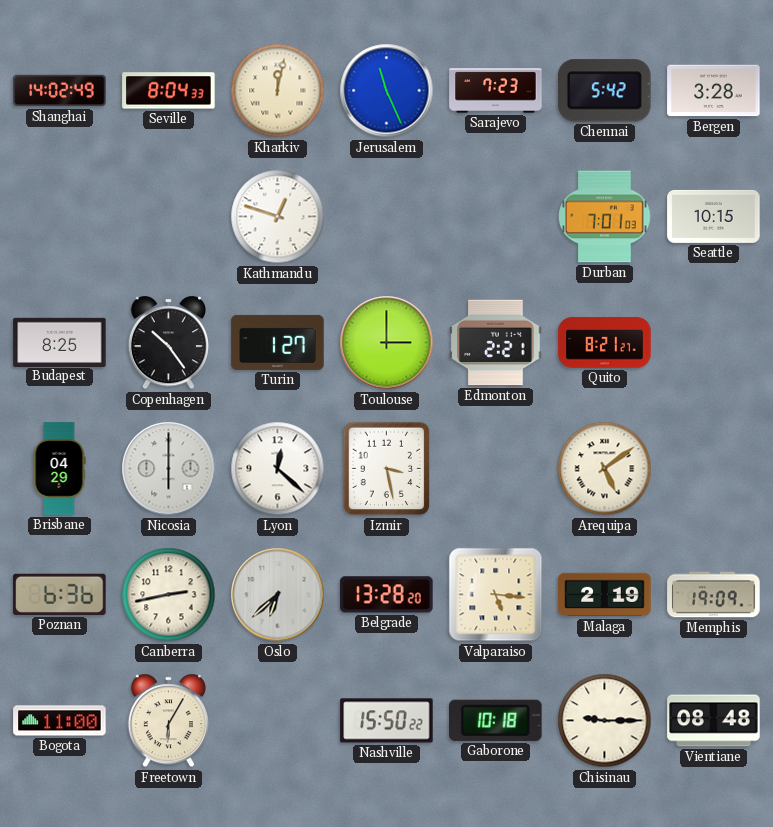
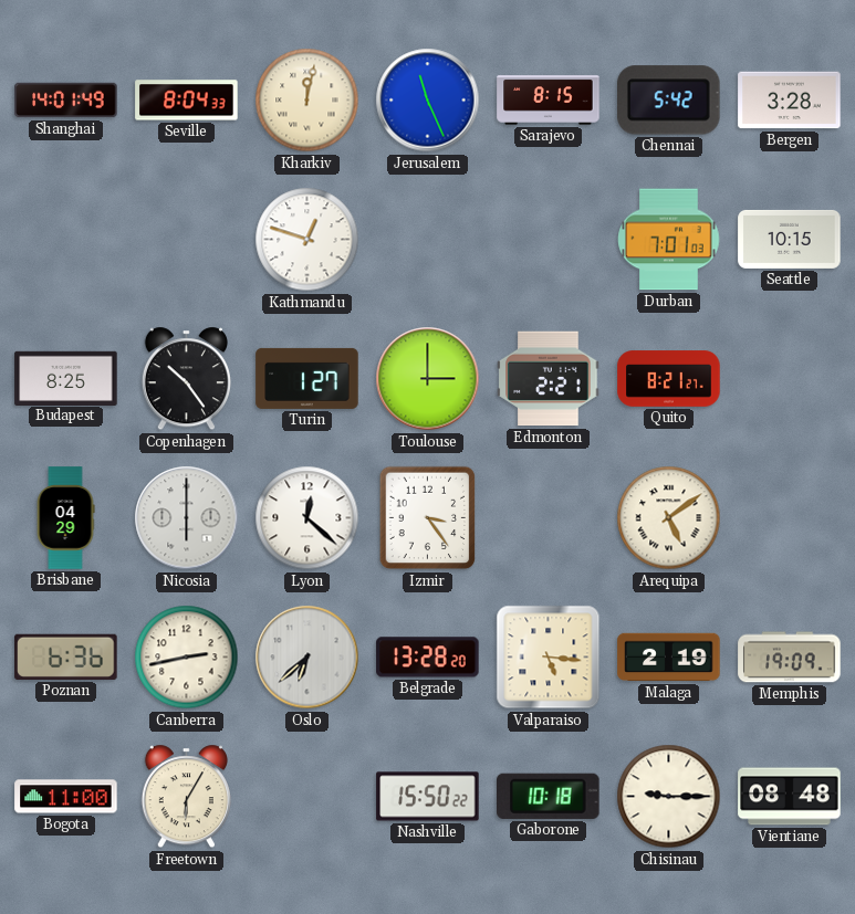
Shanghai: 14:02 -> 14:01
Sarajevo: 7:23 -> 8:15
Izmir: 3:28 -> 3:24
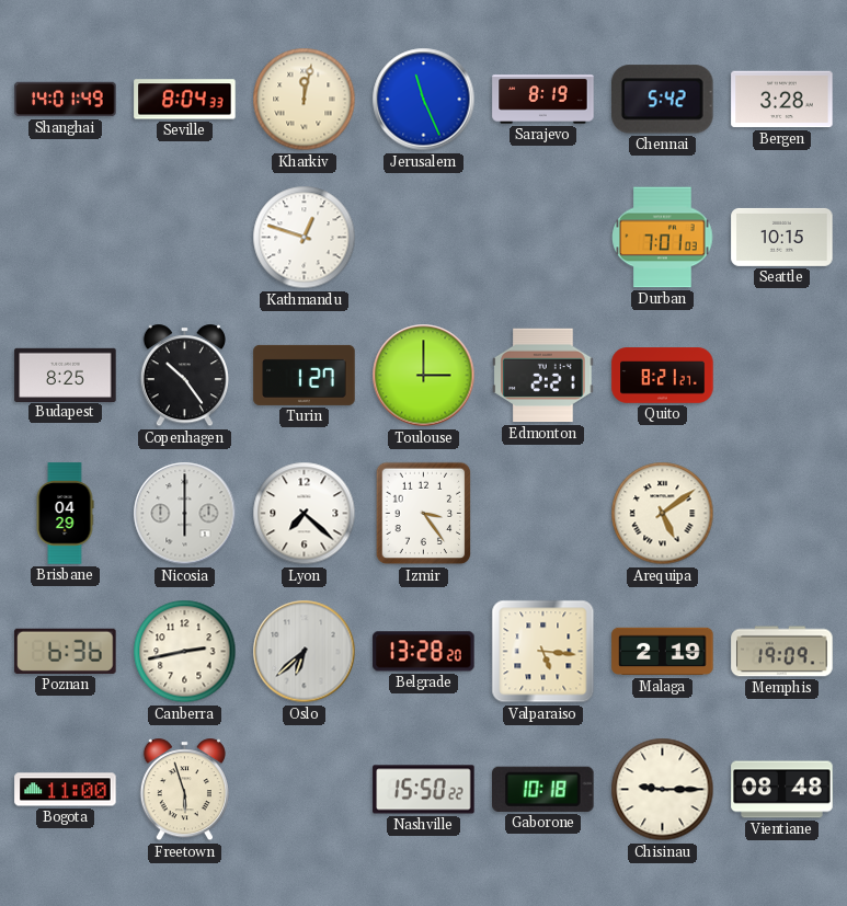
Sarajevo: 8:15 -> 8:19
Lyon: 12:22 -> 7:22
Freetown: 6:05 -> 5:57
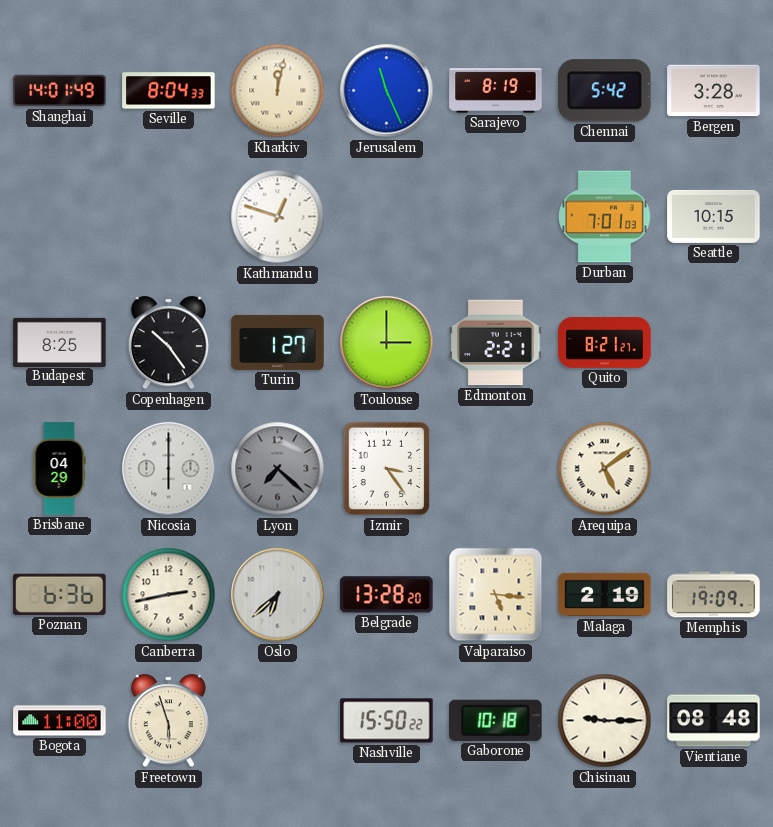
Lyon dial: white -> grey
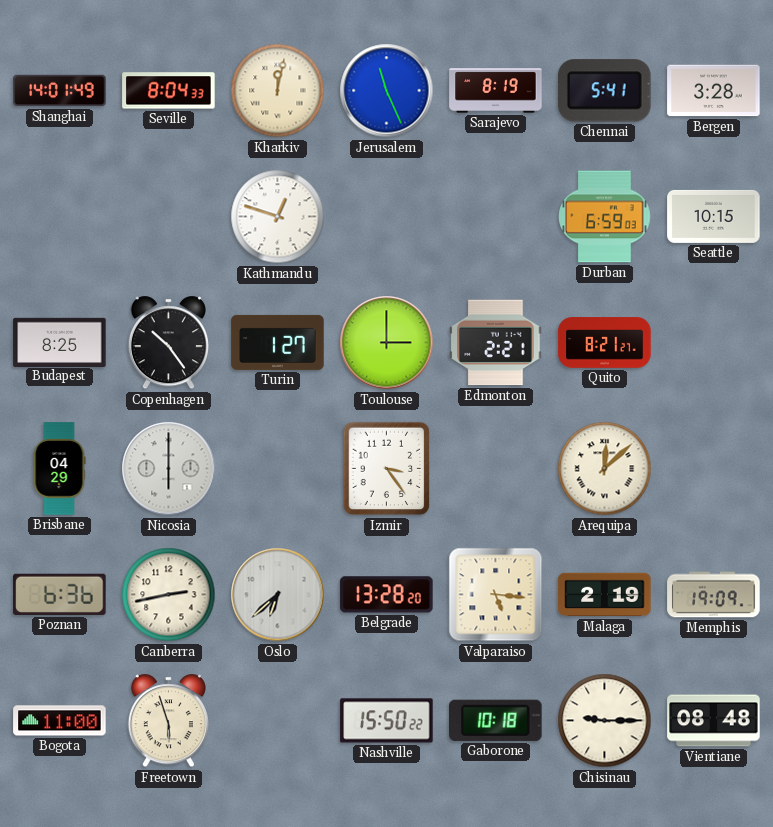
Chennai: 5:42 -> 5:41
Durban: 7:01 -> 6:59
Lyon: 7:22 -> none
Arequipa: 5:09 -> 12:08
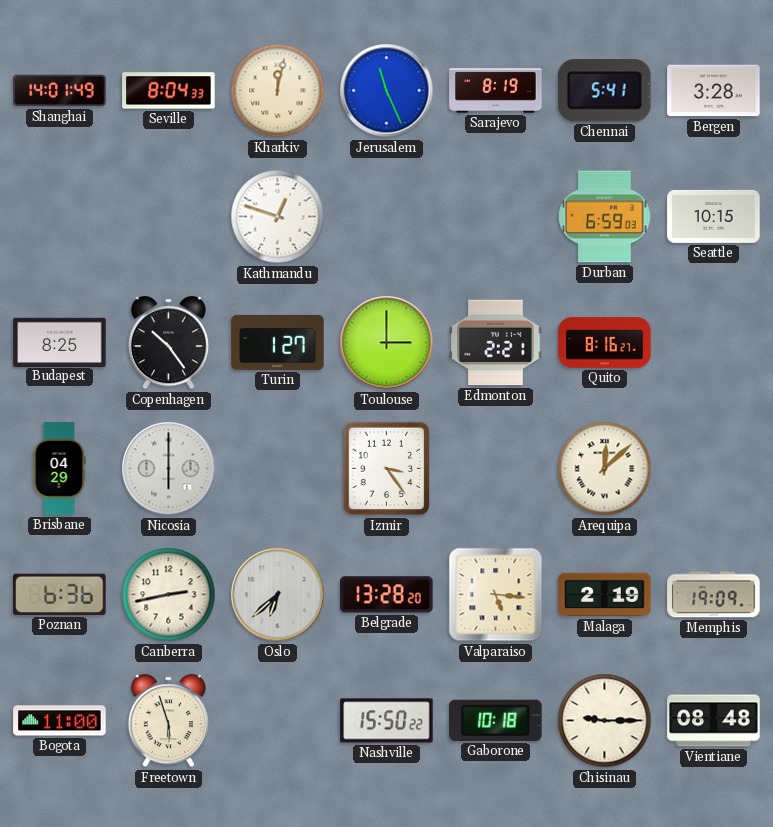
Quito: 8:21 -> 8:16
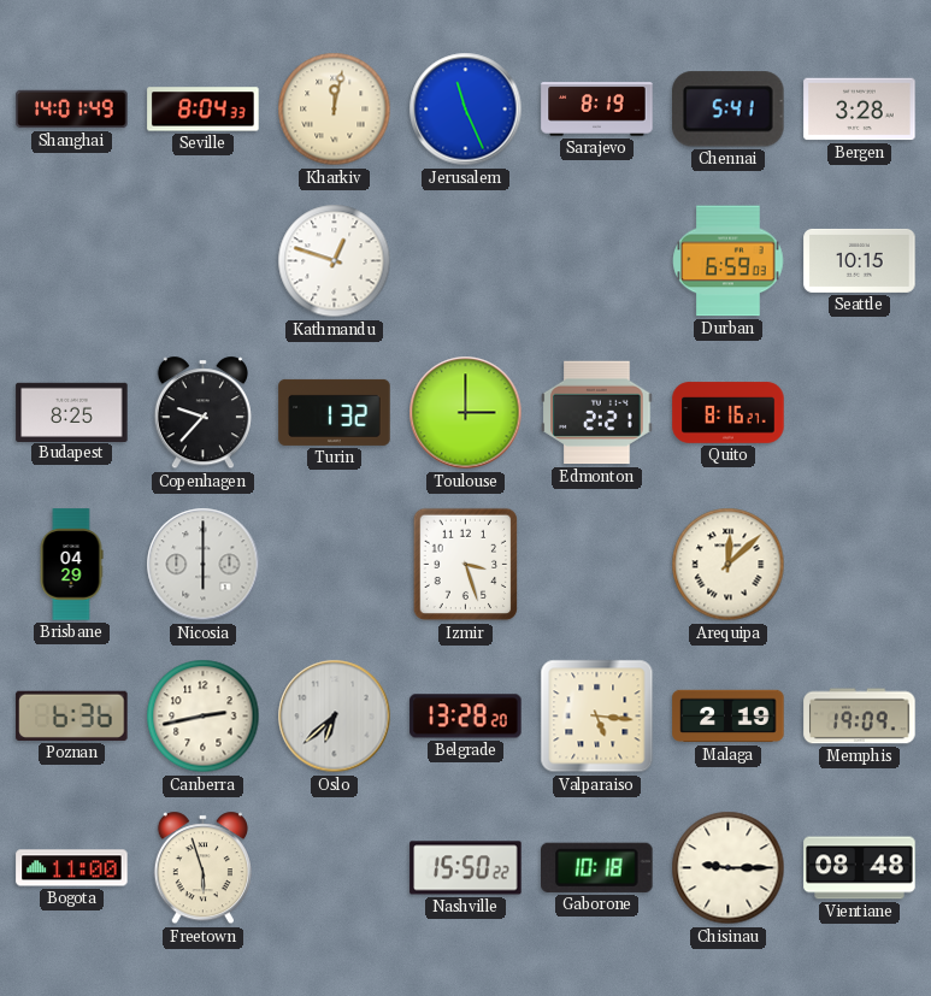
Copenhagen: 10:24 -> 9:37
Turin: 1:27 -> 1:32
Izmir: 3:24 -> 3:27
